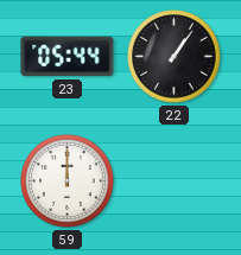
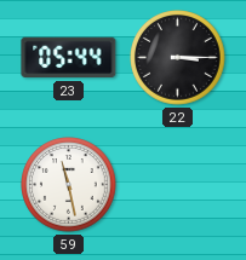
22: 1:06 -> 3:15
59: 12:00 -> 11:28
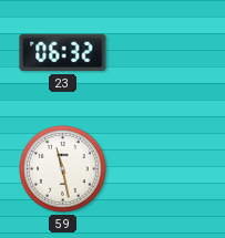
23: 05:44 -> 06:32
22: 3:15 -> none
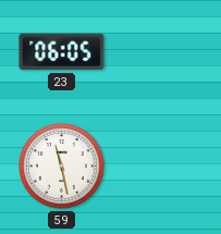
23: 06:32 -> 06:05
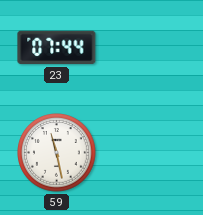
23: 06:05 -> 07:44
